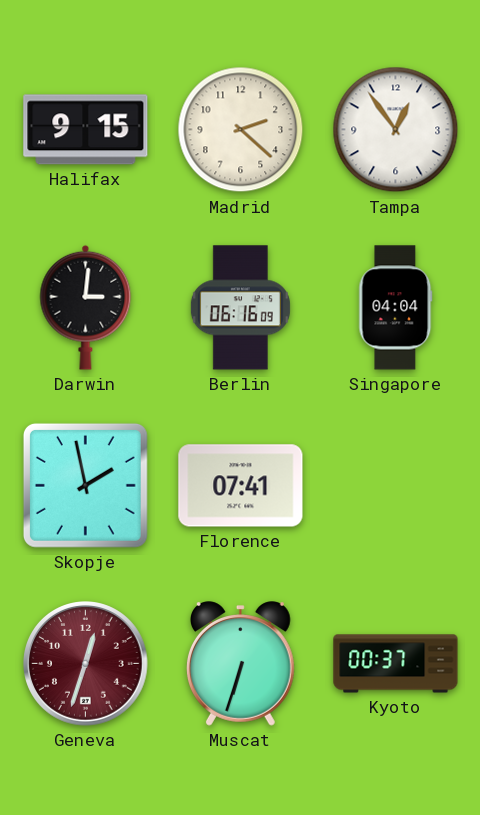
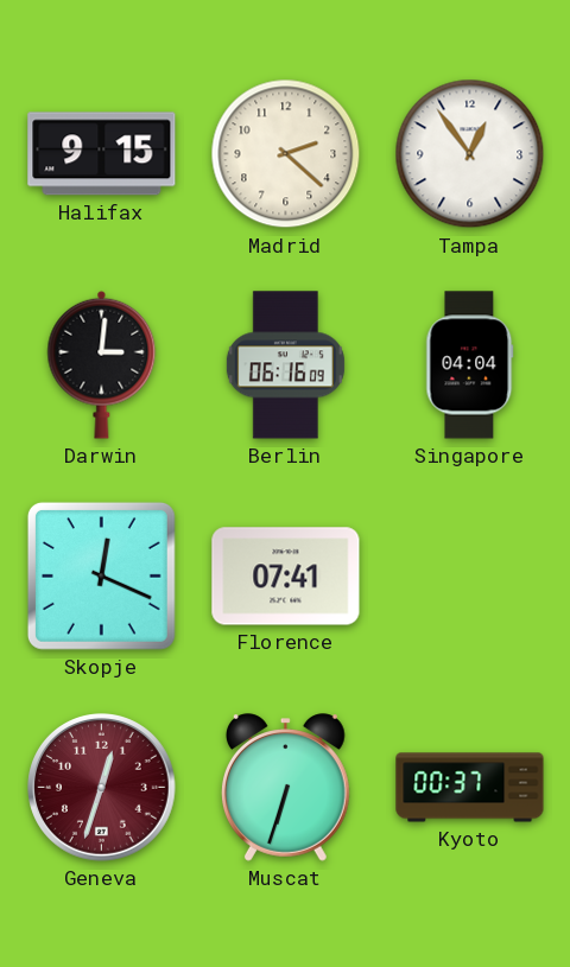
Skopje: 1:58 -> 12:19
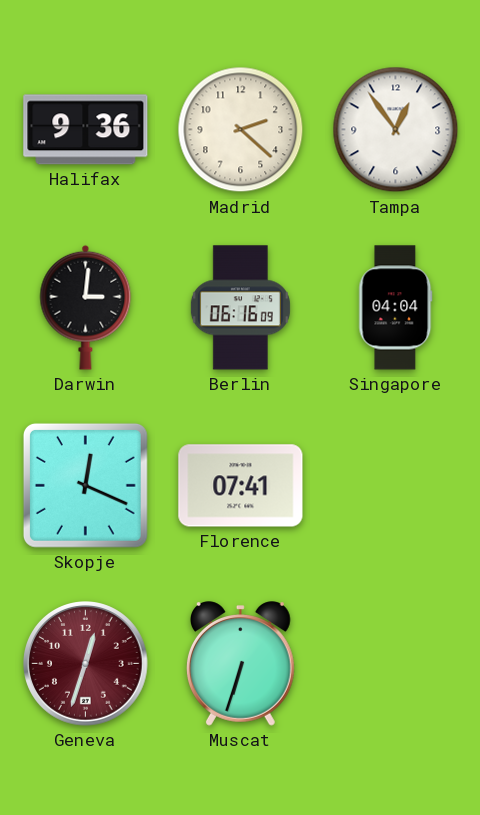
Halifax: 9:15 -> 9:36
Kyoto: 00:37 -> none
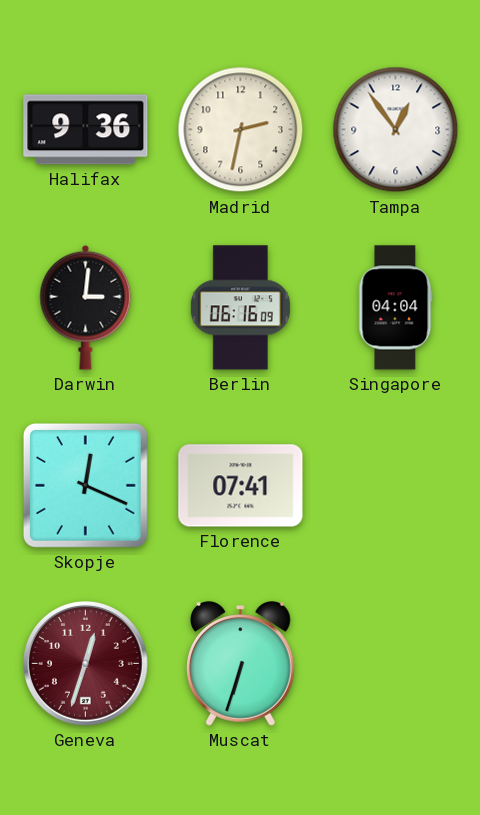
Madrid: 2:22 -> 2:32
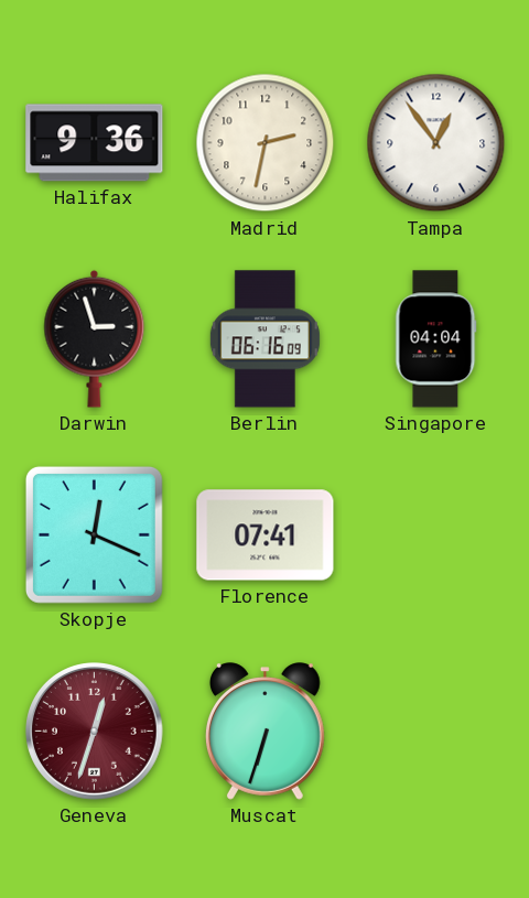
Darwin: 3:01 -> 2:57
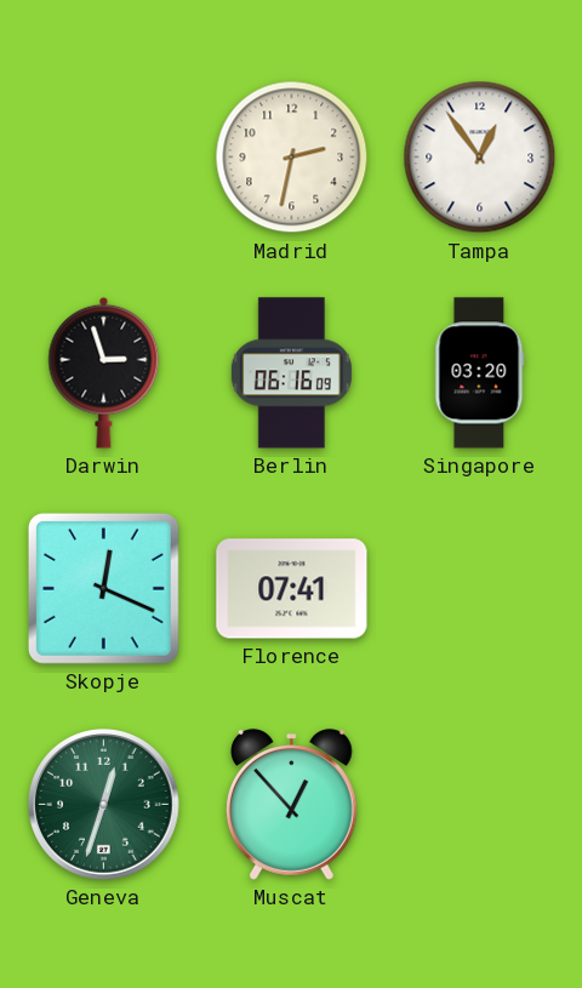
Halifax: 9:36 -> none
Singapore: 04:04 -> 03:20
Geneva dial: burgundy -> green
Muscat: 6:33 -> 12:53
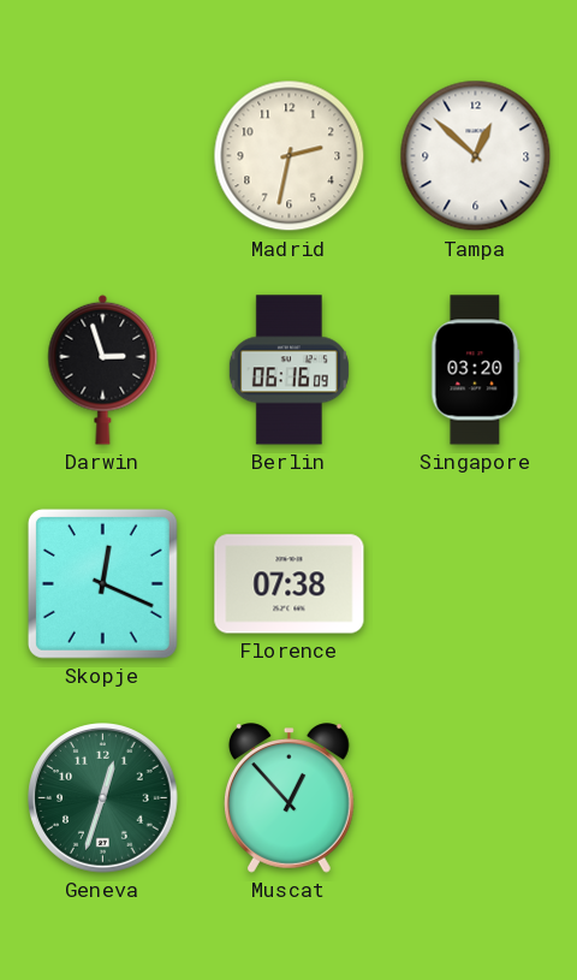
Tampa: 12:54 -> 12:52
Florence: 07:41 -> 07:38
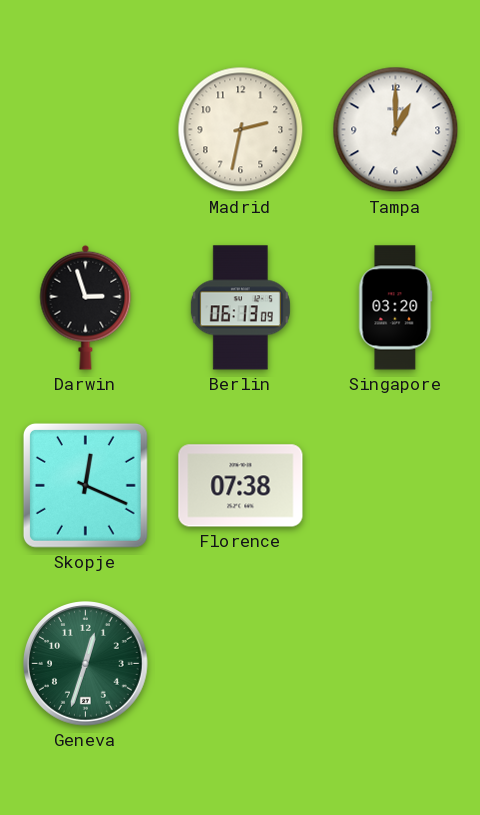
Tampa: 12:52 -> 1:00
Berlin: 06:16 -> 06:13
Muscat: 12:53 -> none
